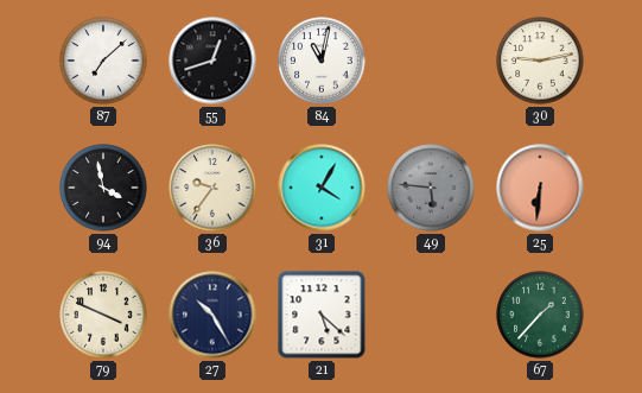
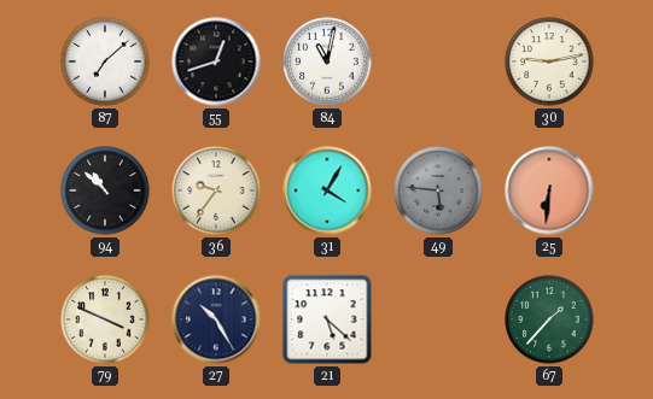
94: 3:58 -> 10:52
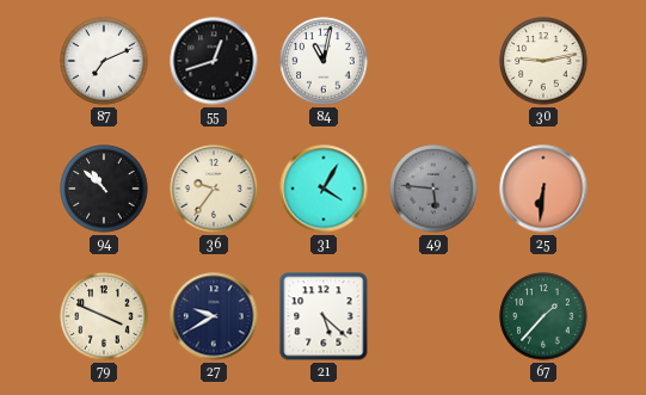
87: 7:08 -> 7:11
27: 10:25 -> 9:40
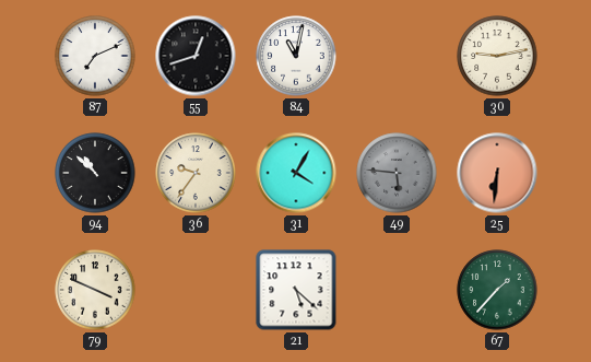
27: 9:40 -> none
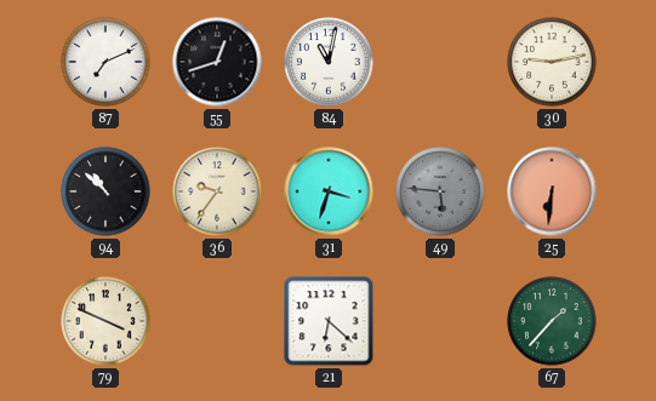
31: 4:05 -> 3:33
21: 5:22 -> 6:22
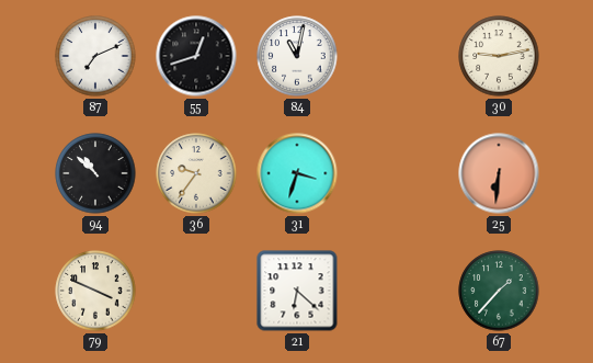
49: 5:46 -> none
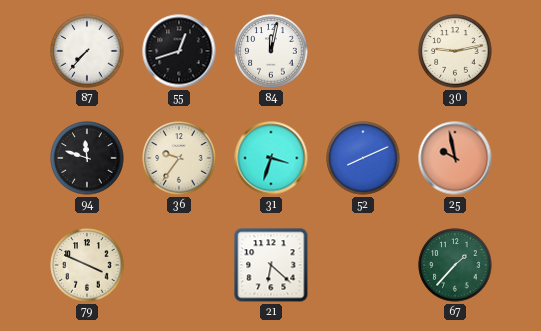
87: 7:11 -> 7:37
84: 11:02 -> 12:02
94: 10:52 -> 11:48
52: none -> 8:11
25: 6:31 -> 9:58
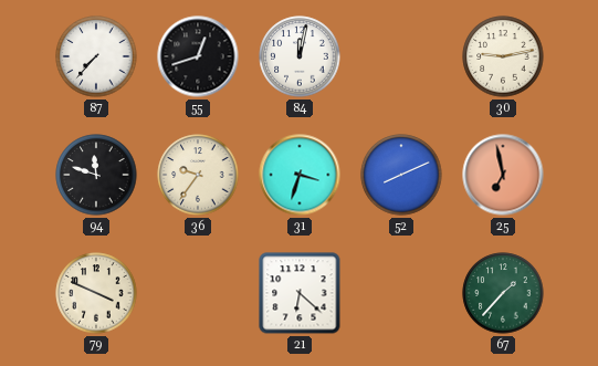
25: 9:58 -> 6:58
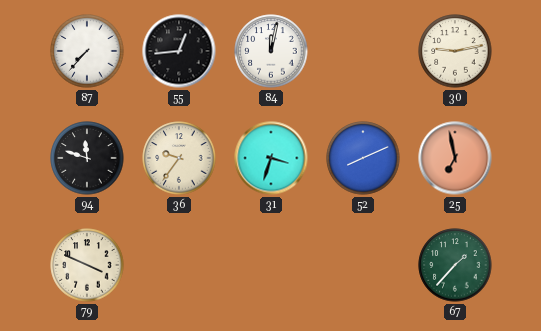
55: 12:42 -> 12:44
21: 6:22 -> none
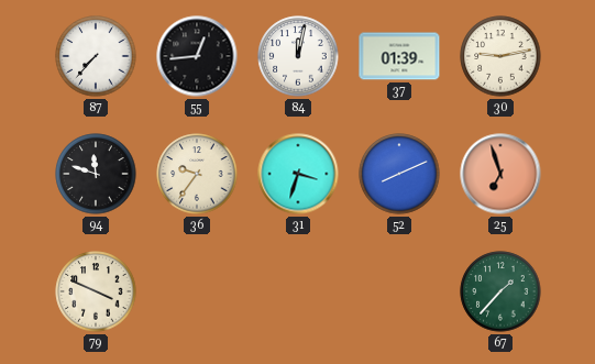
37: none -> 01:39
25: 6:58 -> 6:57
